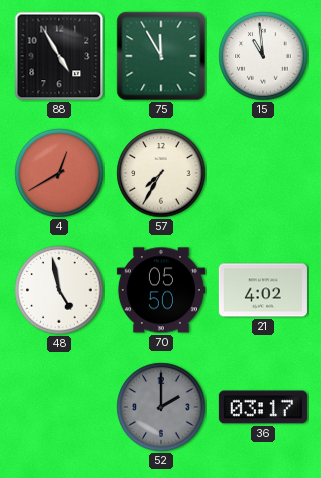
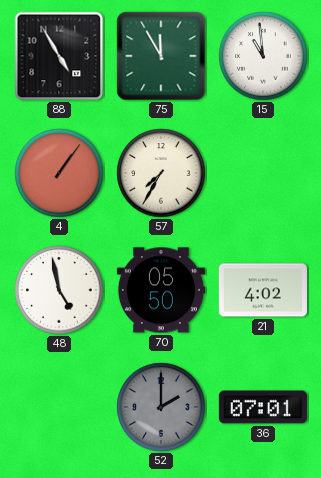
4: 12:40 -> 1:06
36: 03:17 -> 07:01
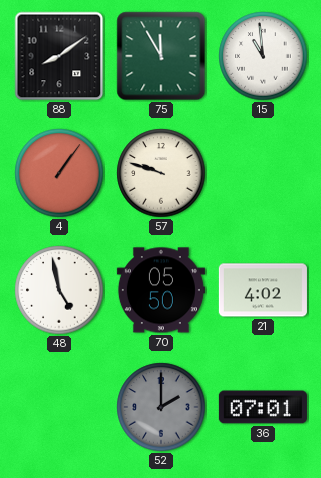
88: 4:55 -> 8:09
57: 7:35 -> 9:48
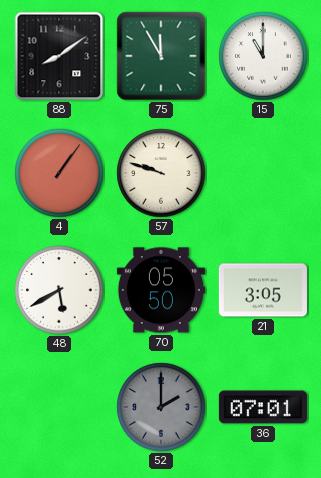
15: 10:59 -> 11:00
48: 4:58 -> 5:40
21: 4:02 -> 3:05
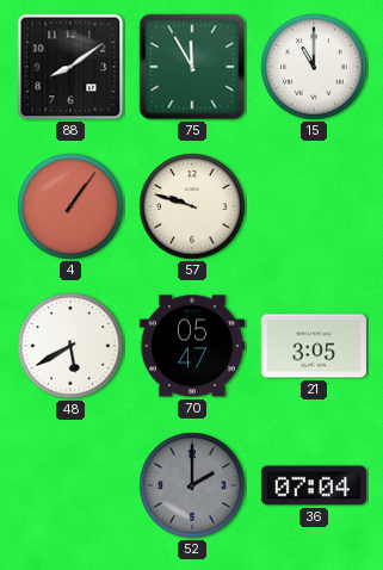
70: 05:50 -> 05:47
36: 07:01 -> 07:04
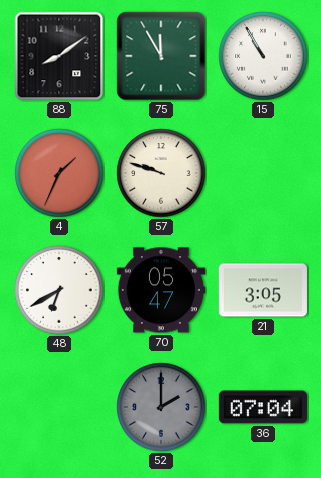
15: 11:00 -> 10:55
4: 1:06 -> 1:34
48: 5:40 -> 6:40
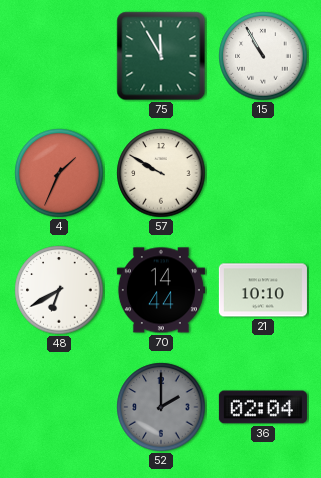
88: 8:09 -> none
57: 9:48 -> 9:50
70: 05:47 -> 14:44
21: 3:05 -> 10:10
36: 07:04 -> 02:04
